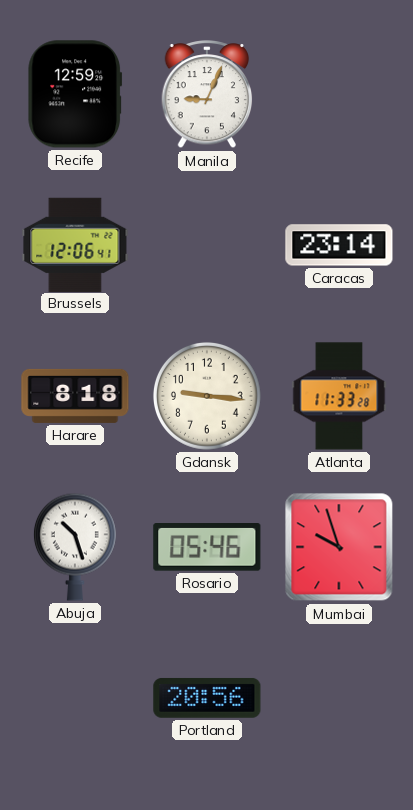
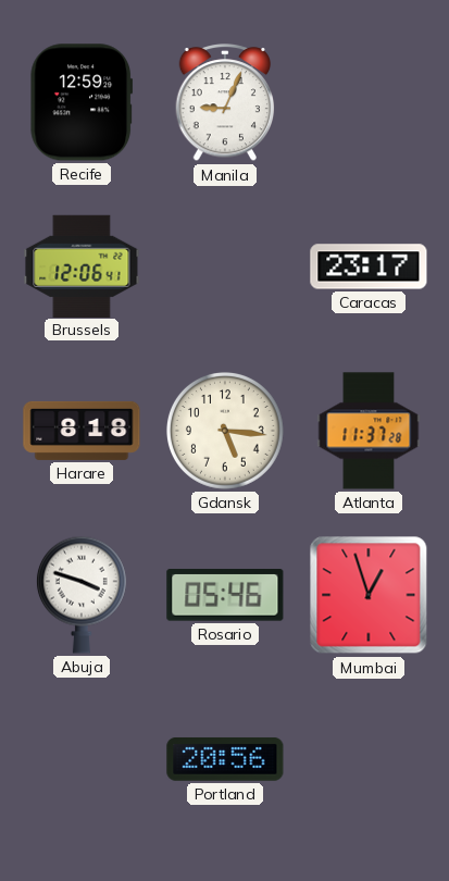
Caracas: 23:14 -> 23:17
Gdansk: 9:16 -> 5:16
Atlanta: 11:33 -> 11:37
Abuja: 10:27 -> 3:48
Mumbai: 9:57 -> 12:57
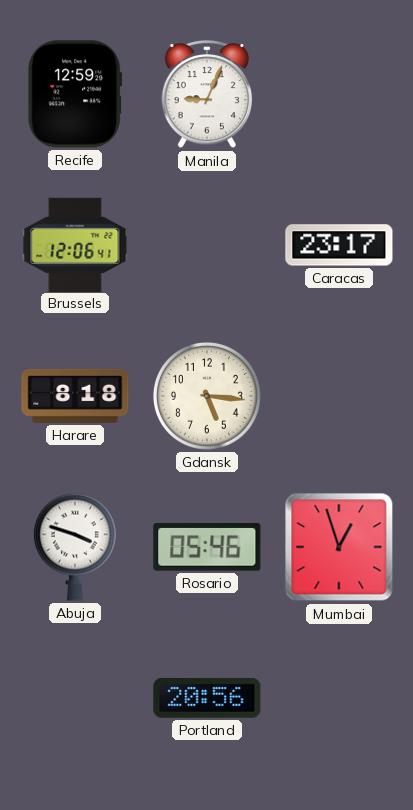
Atlanta: 11:37 -> none
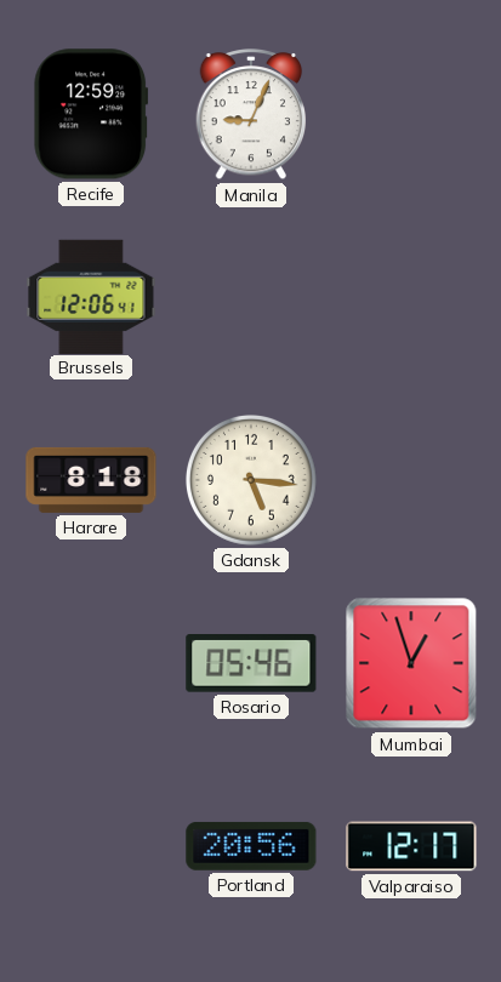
Caracas: 23:17 -> none
Abuja: 3:48 -> none
Valparaiso: none -> 12:17
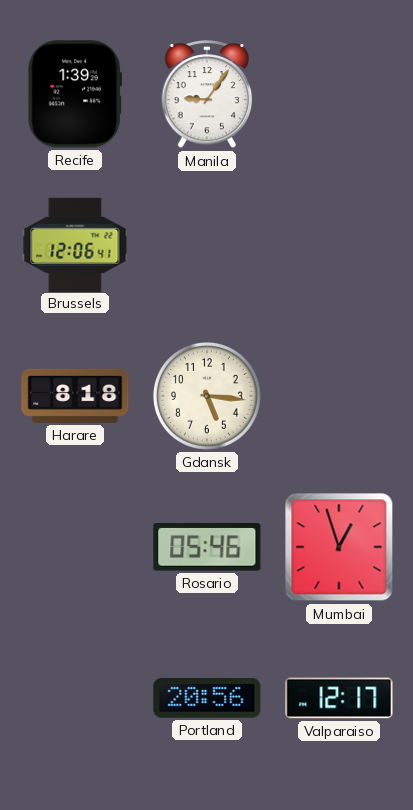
Recife: 12:59 -> 1:39
Manila: 9:04 -> 9:06
